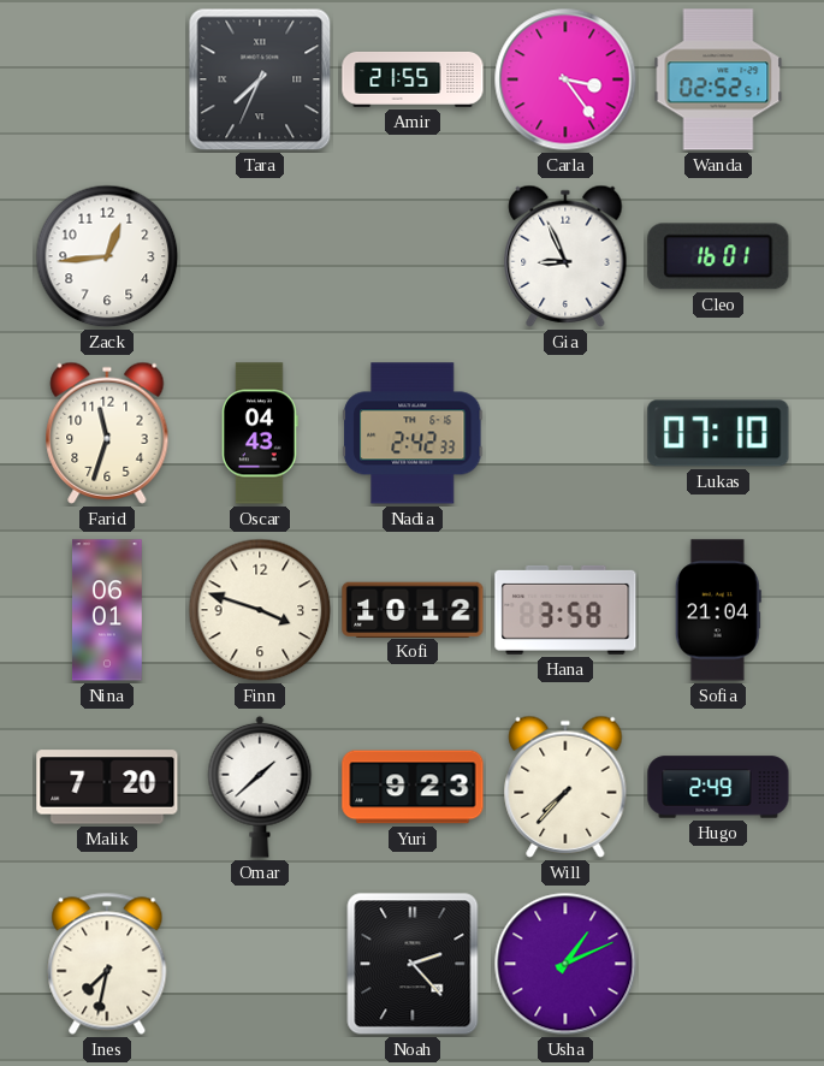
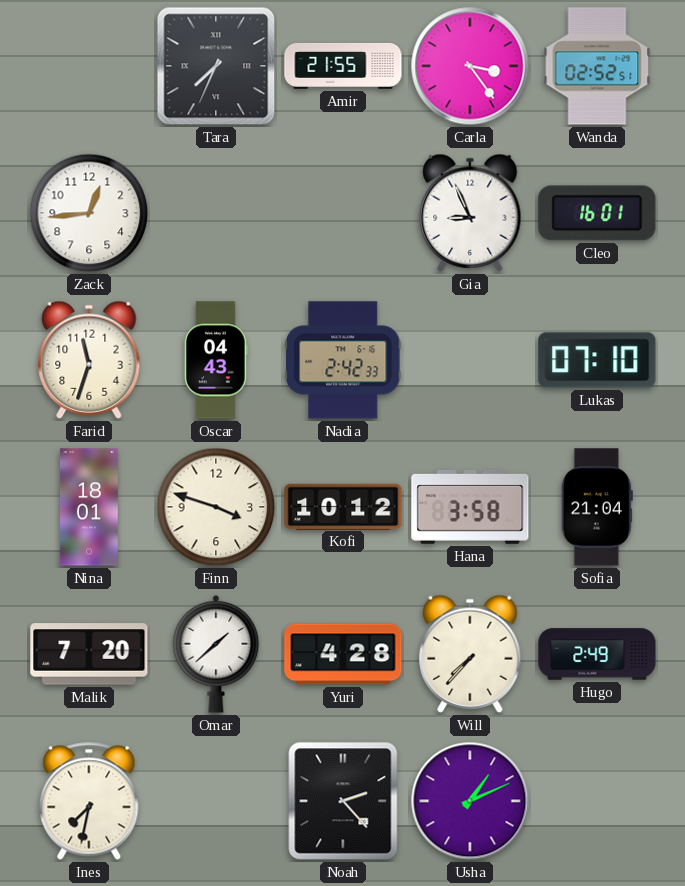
Nina: 06:01 -> 18:01
Yuri: 9:23 -> 4:28
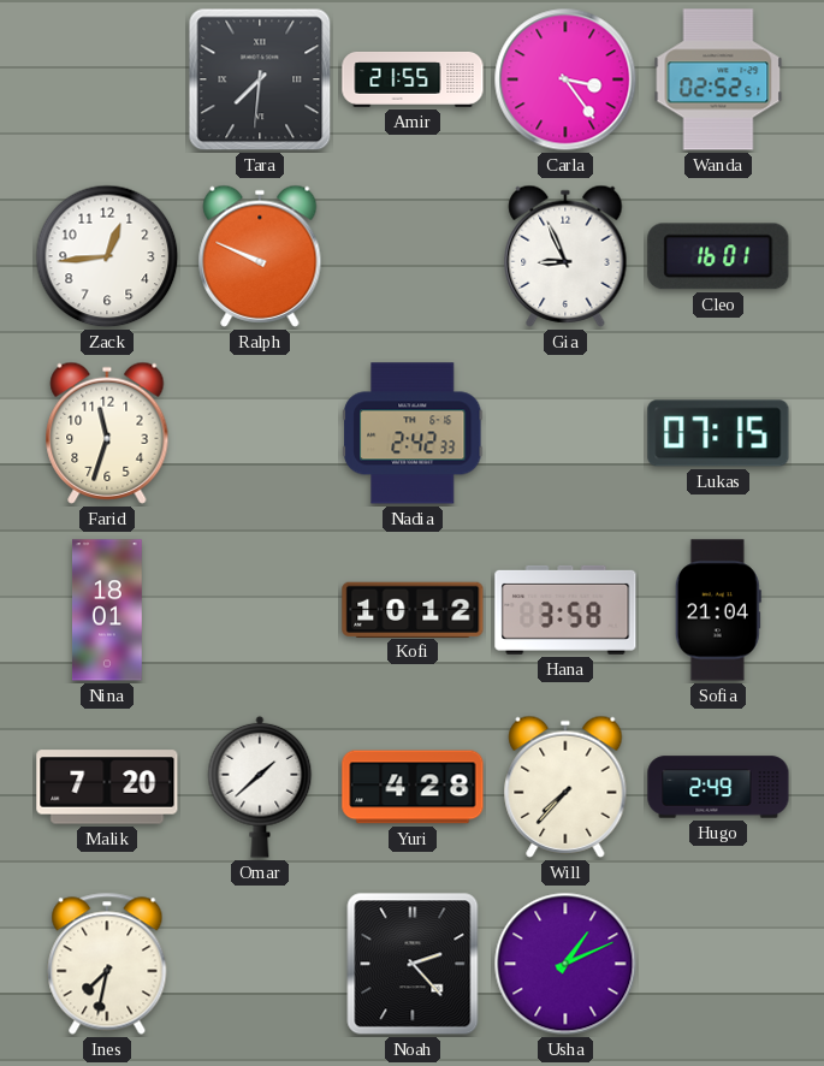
Tara: 7:34 -> 7:31
Ralph: none -> 9:49
Oscar: 04:43 -> none
Lukas: 07:10 -> 07:15
Finn: 3:48 -> none
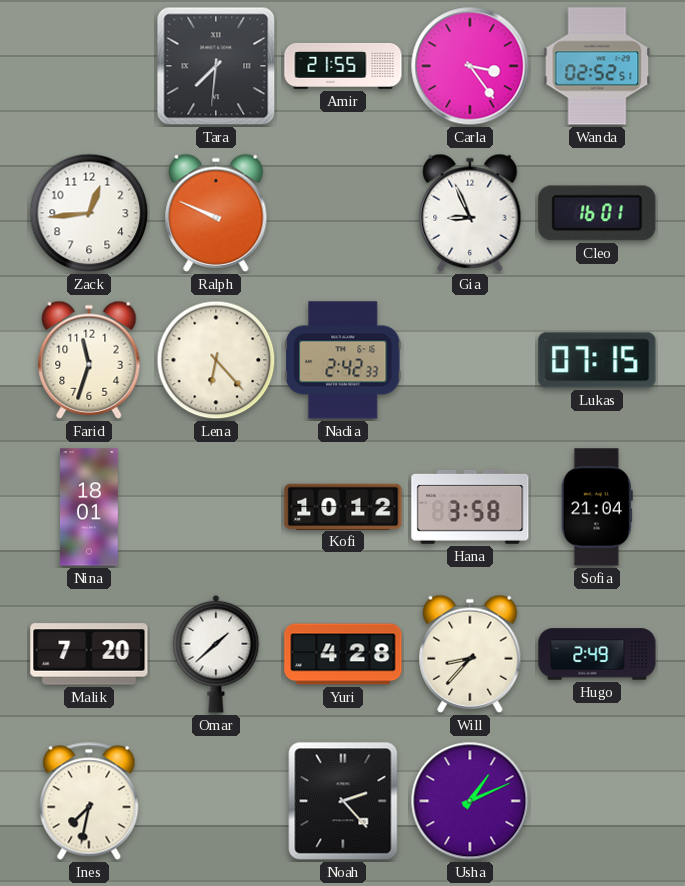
Lena: none -> 6:23
Will: 7:37 -> 8:37
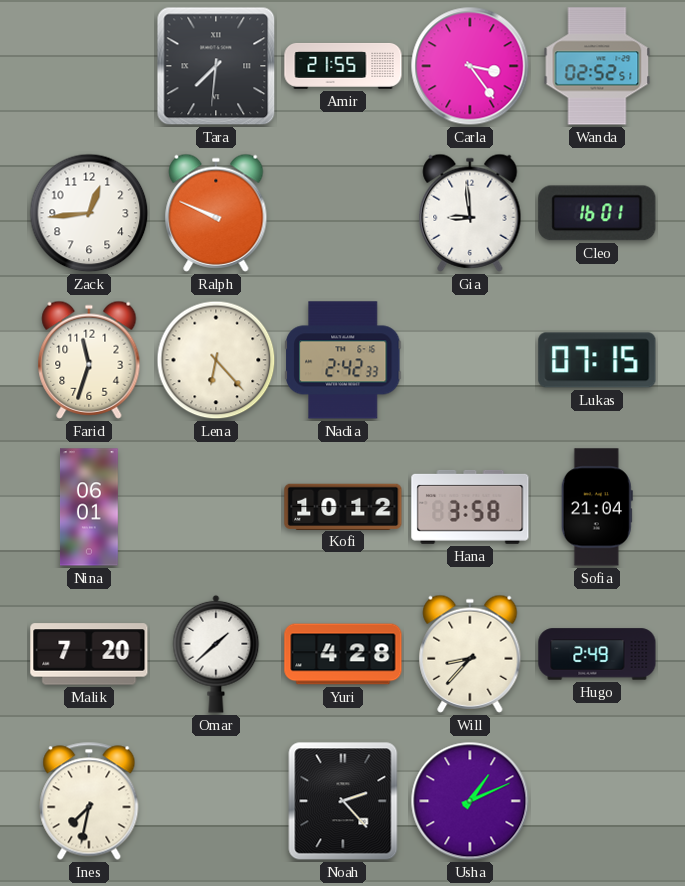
Gia: 8:56 -> 8:59
Nina: 18:01 -> 06:01
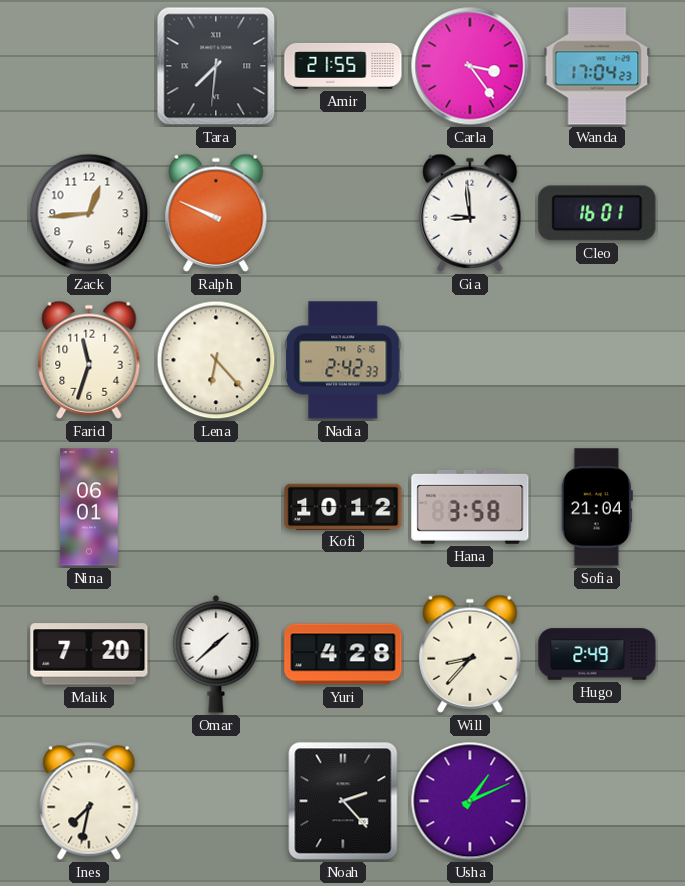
Wanda: 02:52 -> 17:04
Lukas: 07:15 -> none
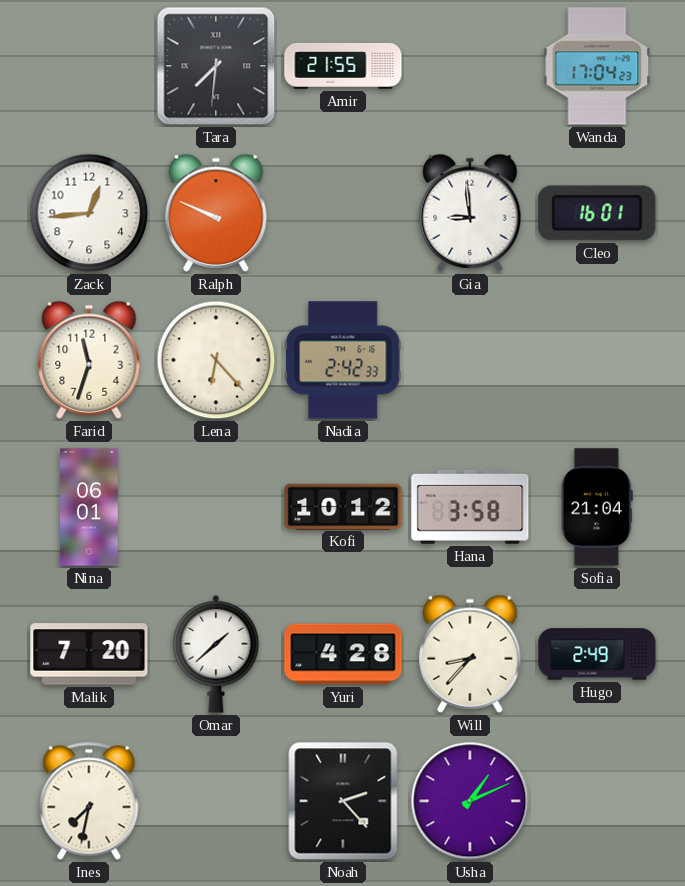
Carla: 3:24 -> none
